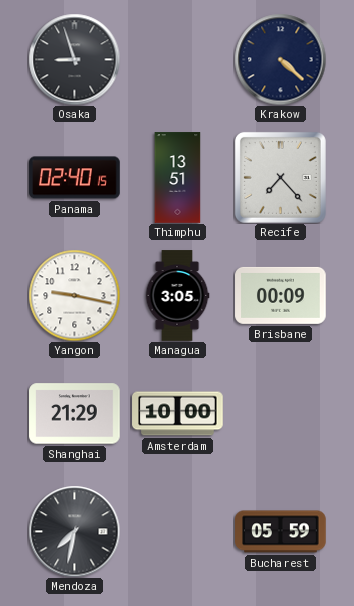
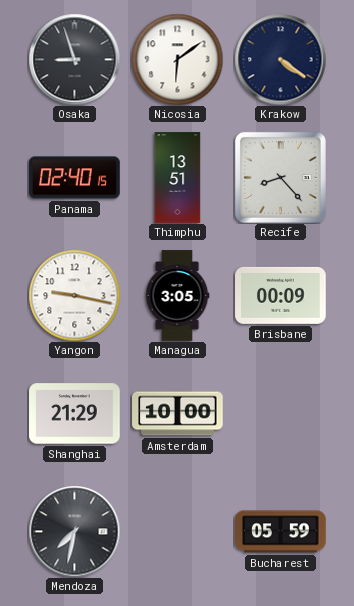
Nicosia: none -> 6:09
Krakow: 4:22 -> 4:21
Recife: 7:23 -> 8:23
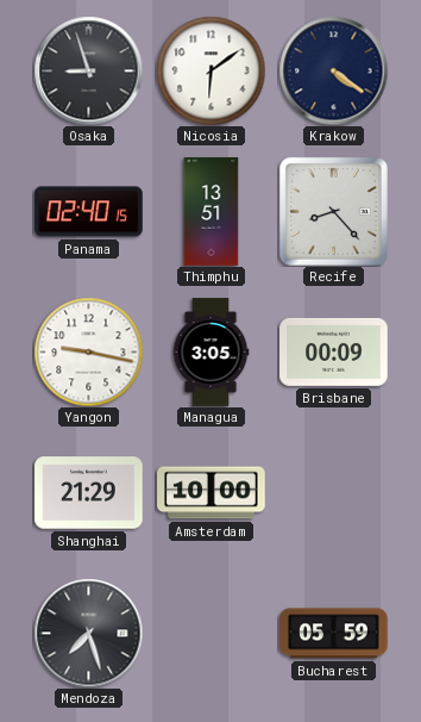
Mendoza: 7:32 -> 7:27
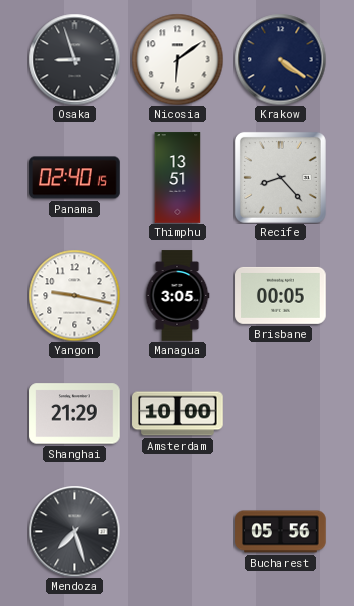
Brisbane: 00:09 -> 00:05
Bucharest: 05:59 -> 05:56
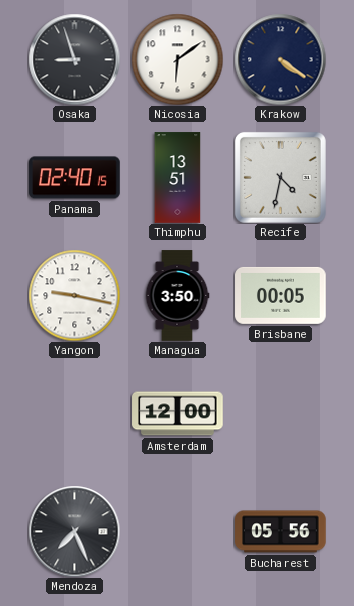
Recife: 8:23 -> 4:32
Managua: 3:05 -> 3:50
Shanghai: 21:29 -> none
Amsterdam: 10:00 -> 12:00
Mendoza: 7:27 -> 7:26
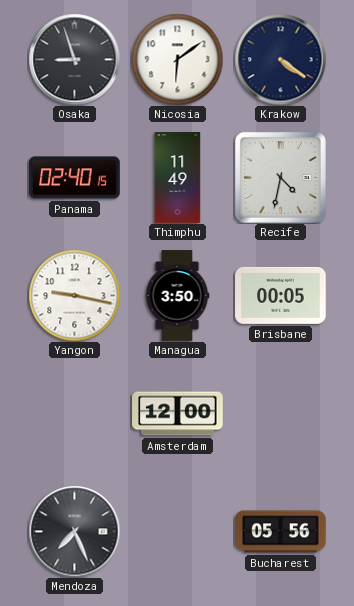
Thimphu: 13:51 -> 11:49
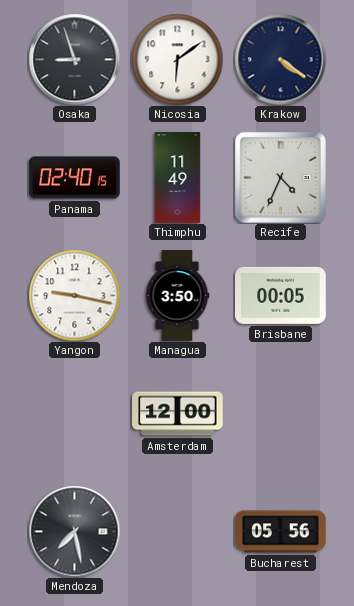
Recife: 4:32 -> 4:34
Mendoza: 7:26 -> 7:28
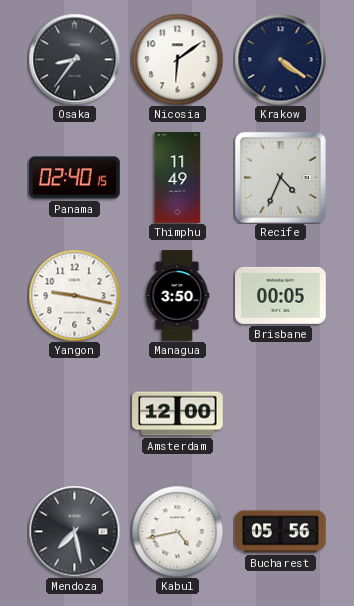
Osaka: 8:57 -> 8:36
Kabul: none -> 4:43
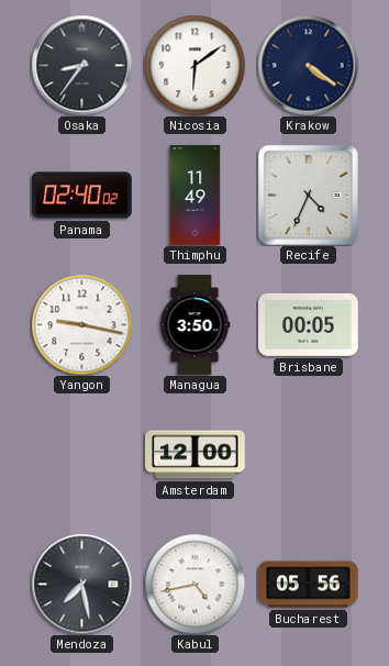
Panama: 02:40:15 -> 02:40:02
